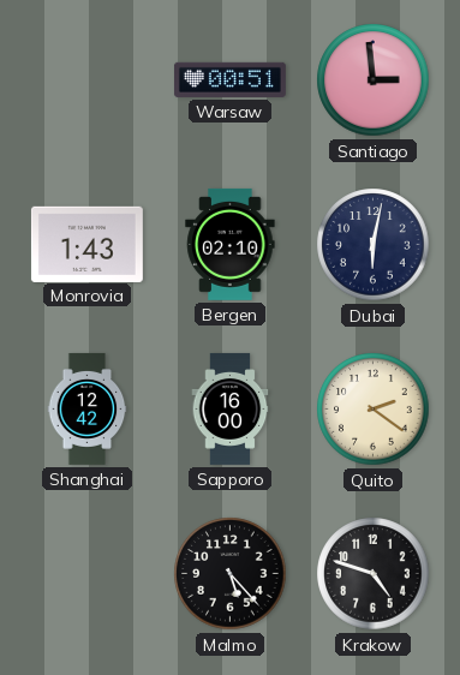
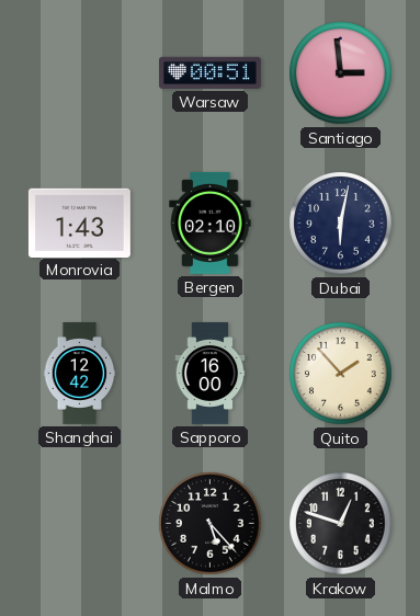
Quito: 2:21 -> 1:53
Krakow: 4:48 -> 12:48
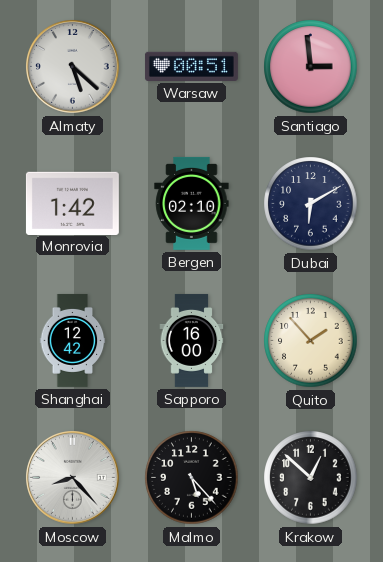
Almaty: none -> 5:22
Monrovia: 1:43 -> 1:42
Dubai: 6:02 -> 6:10
Moscow: none -> 8:23
Krakow: 12:48 -> 12:52
